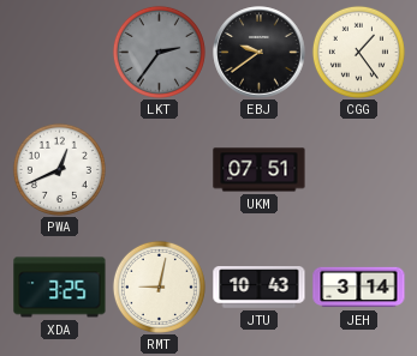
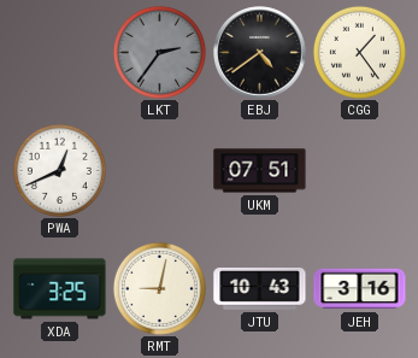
EBJ: 9:39 -> 4:39
JEH: 3:14 -> 3:16
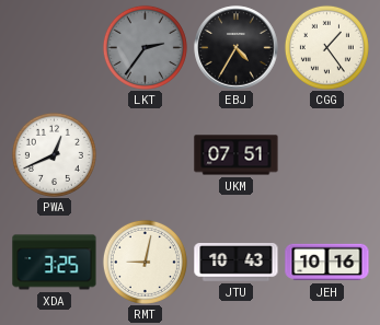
EBJ: 4:39 -> 4:35
JEH: 3:16 -> 10:16
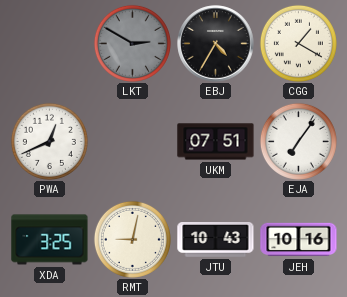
LKT: 2:36 -> 2:50
CGG: 1:24 -> 1:20
EJA: none -> 7:06
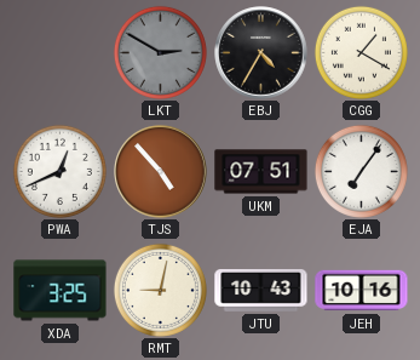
TJS: none -> 4:53
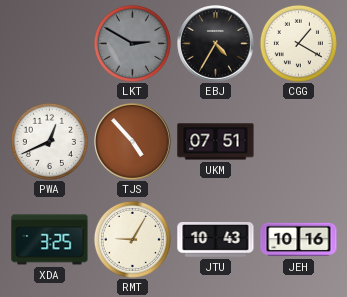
EJA: 7:06 -> none
RMT: 9:02 -> 9:05
